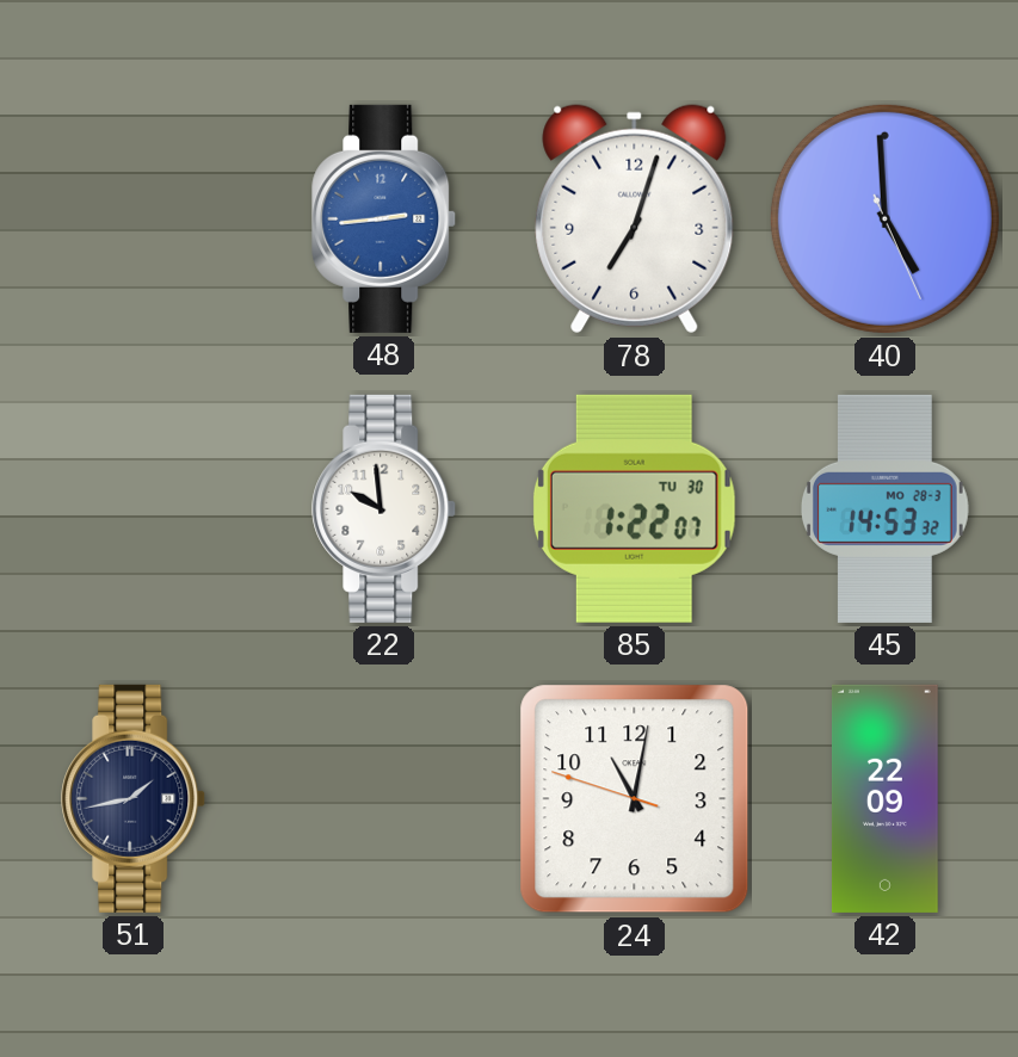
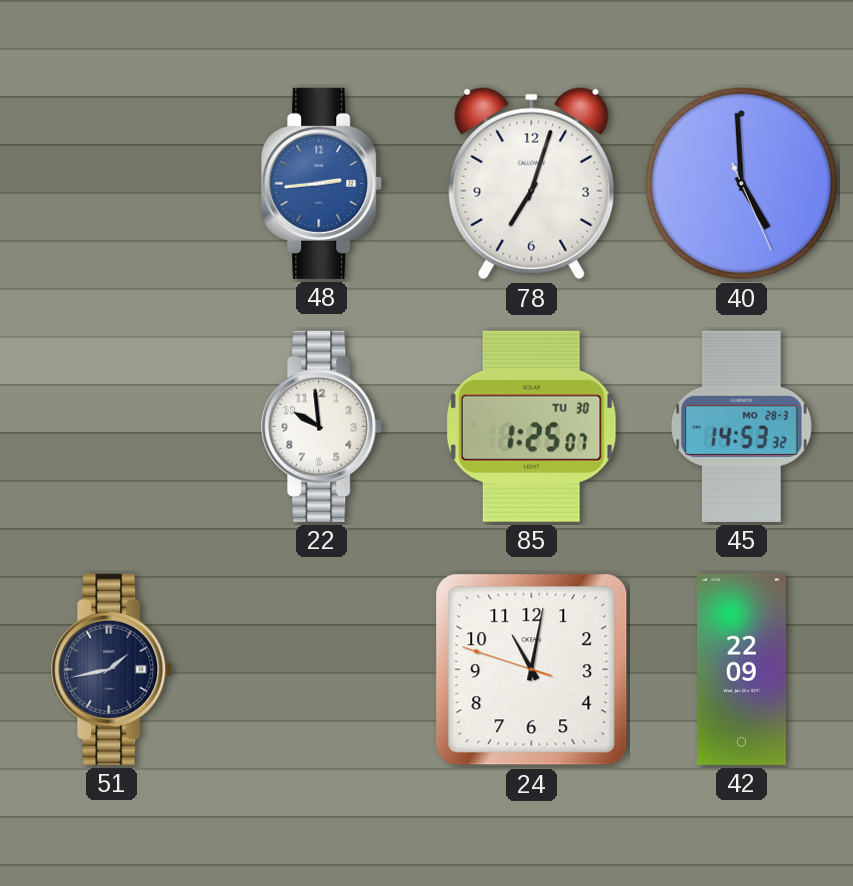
85: 1:22 -> 1:25
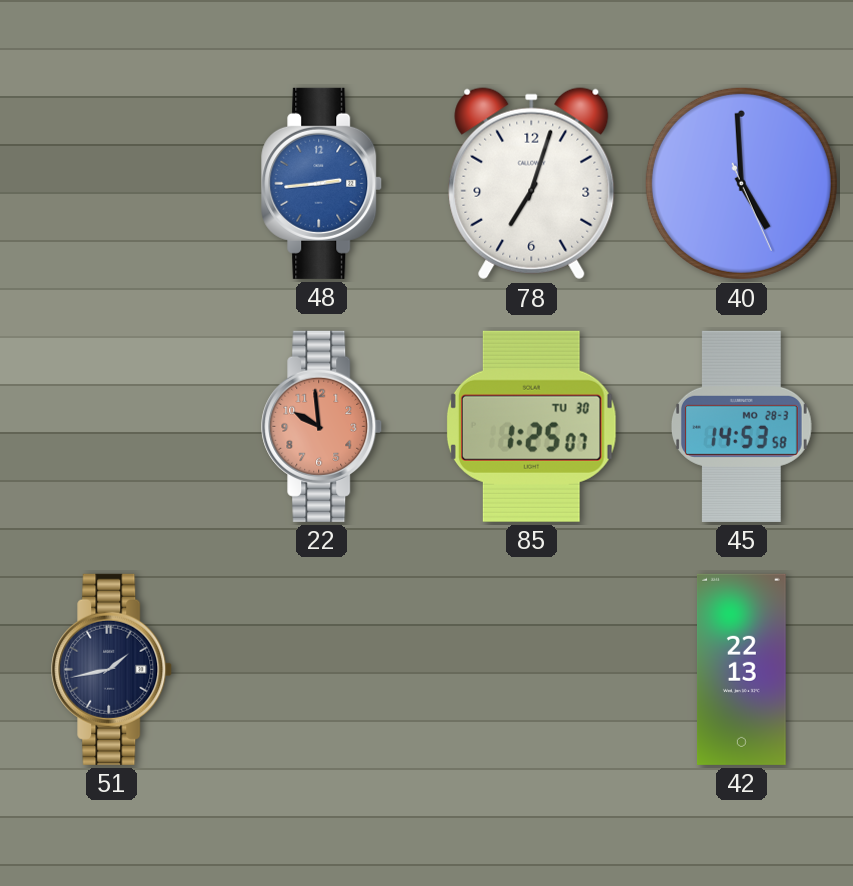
22 dial: white -> salmon
45: 14:53:32 -> 14:53:58
24: 11:01 -> none
42: 22:09 -> 22:13
